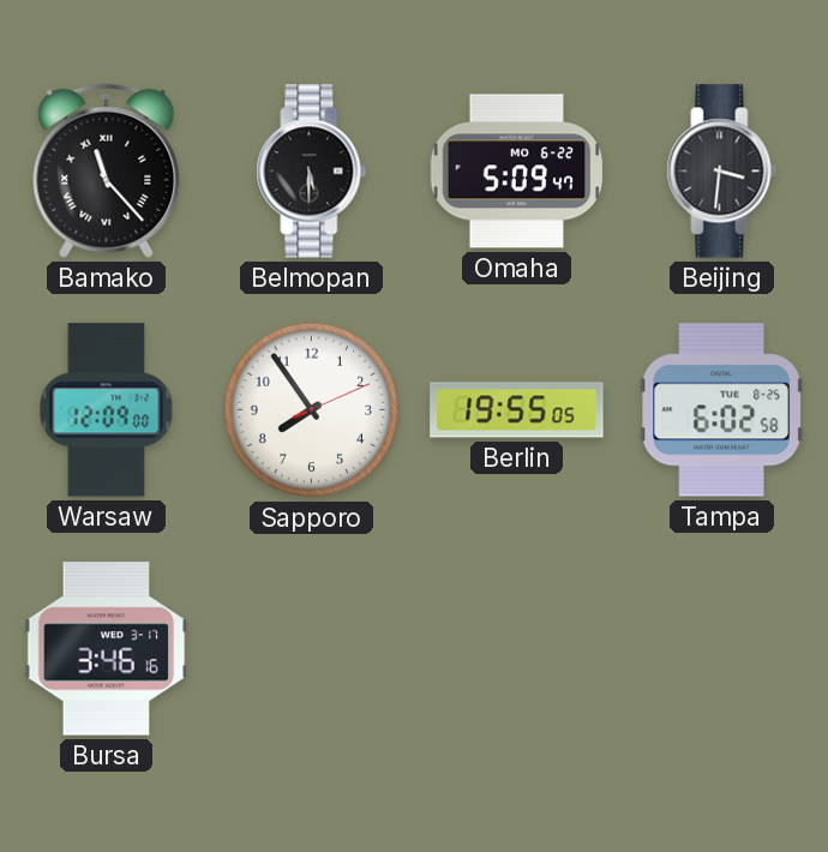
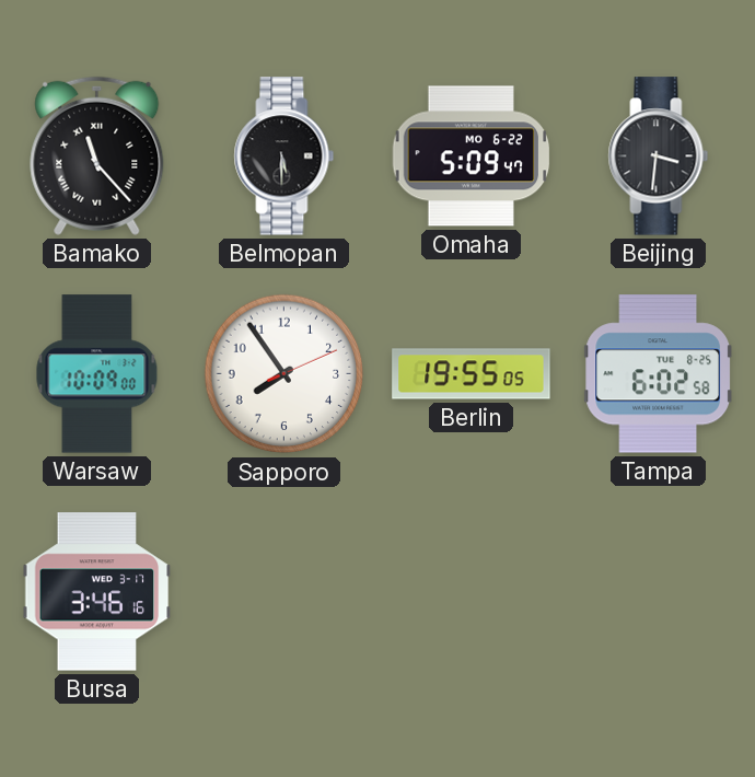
Warsaw: 12:09 -> 10:09
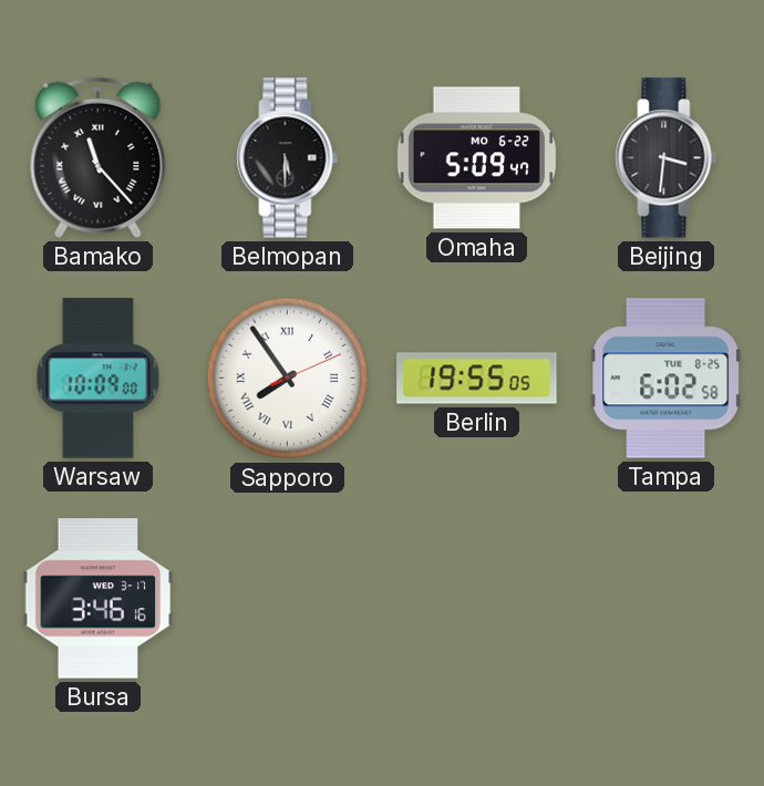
Sapporo numerals: Arabic -> Roman
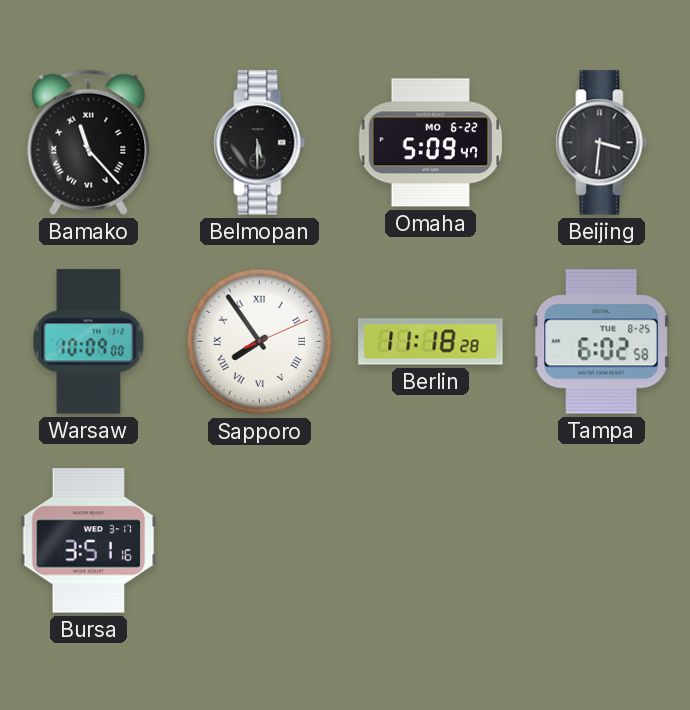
Berlin: 19:55 -> 11:18
Bursa: 3:46 -> 3:51
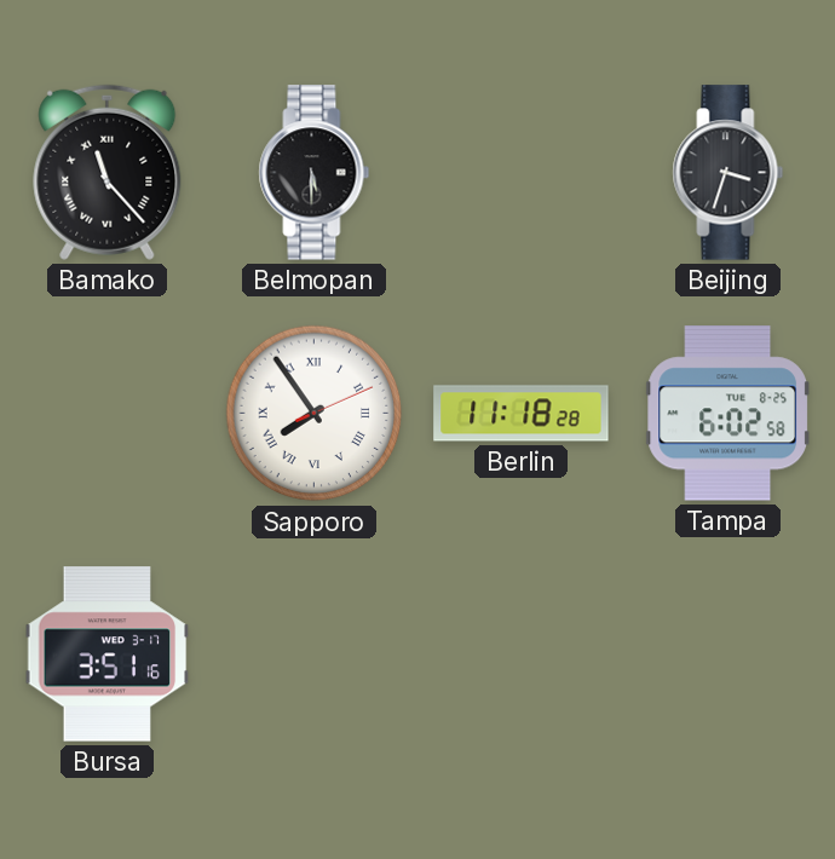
Omaha: 5:09 -> none
Beijing: 3:31 -> 3:33
Warsaw: 10:09 -> none
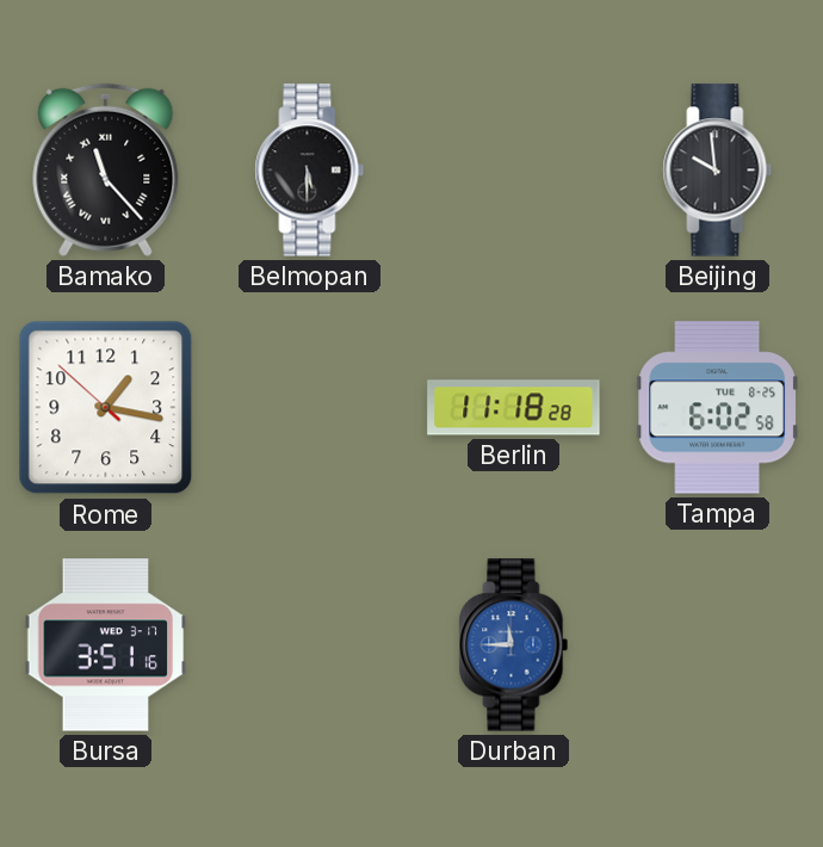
Beijing: 3:33 -> 9:59
Rome: none -> 1:16
Sapporo: 7:54 -> none
Durban: none -> 11:45
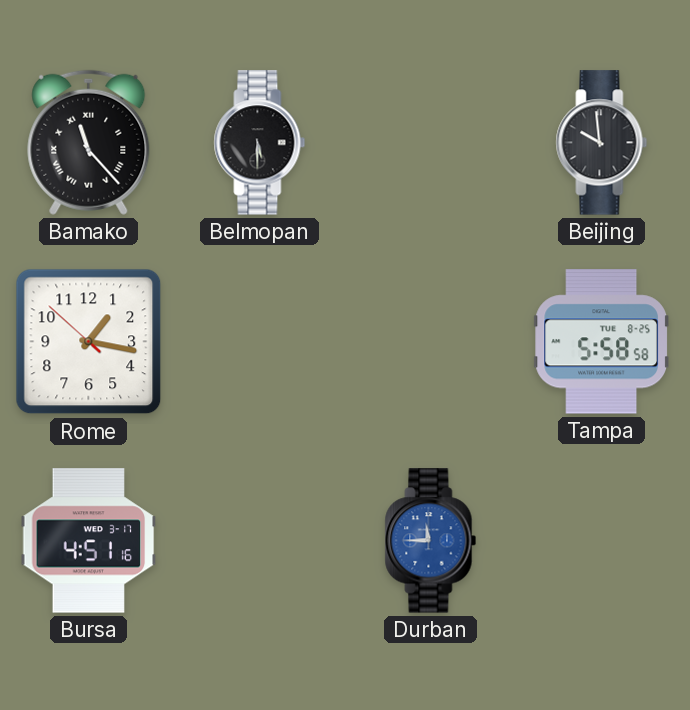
Berlin: 11:18 -> none
Tampa: 6:02 -> 5:58
Bursa: 3:51 -> 4:51
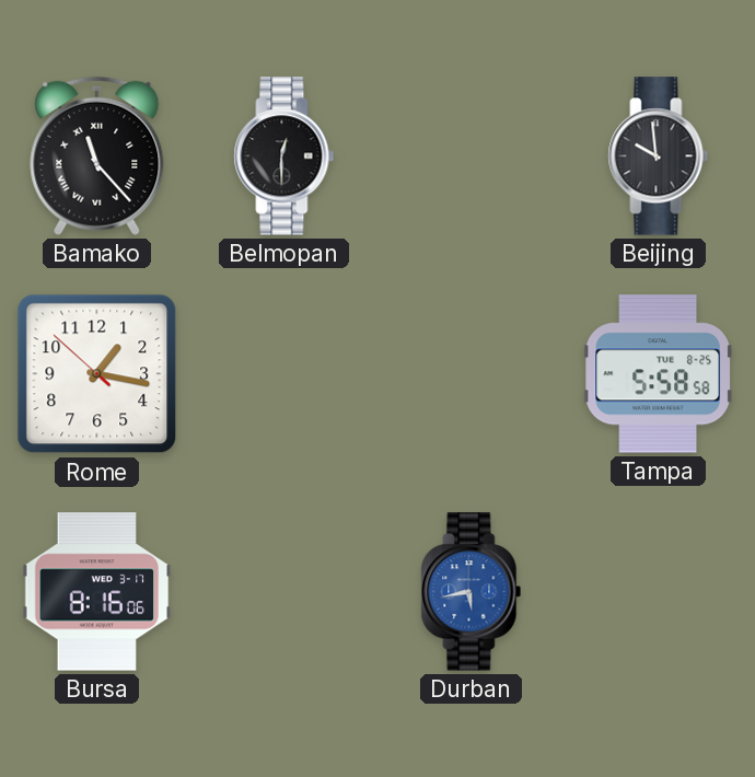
Belmopan: 5:30 -> 12:30
Bursa: 4:51 -> 8:16
Durban: 11:45 -> 5:43
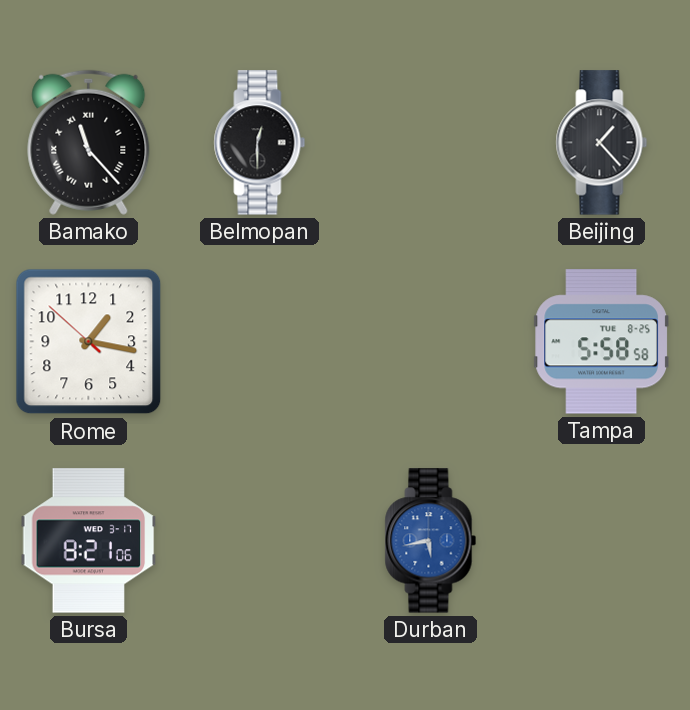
Beijing: 9:59 -> 1:23
Bursa: 8:16 -> 8:21
